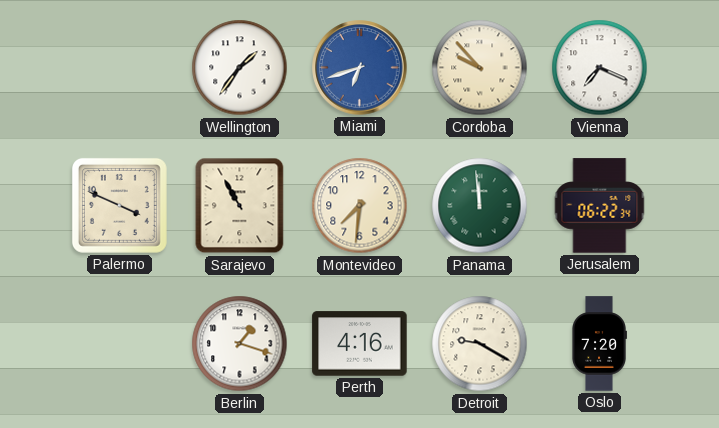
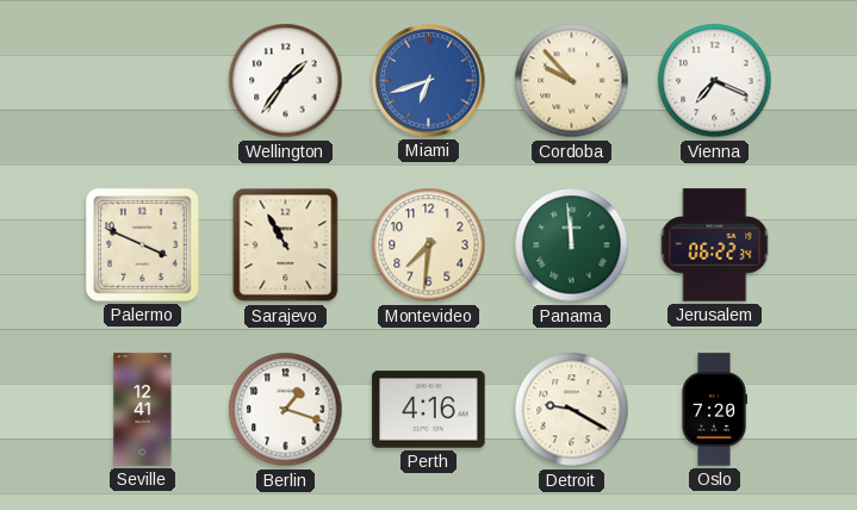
Seville: none -> 12:41
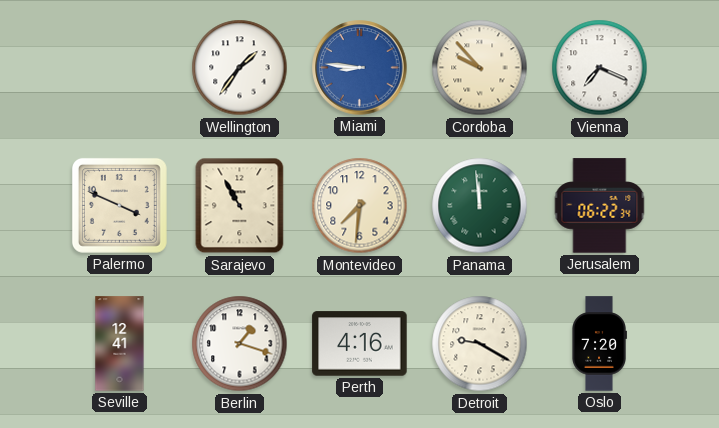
Miami: 6:42 -> 8:46
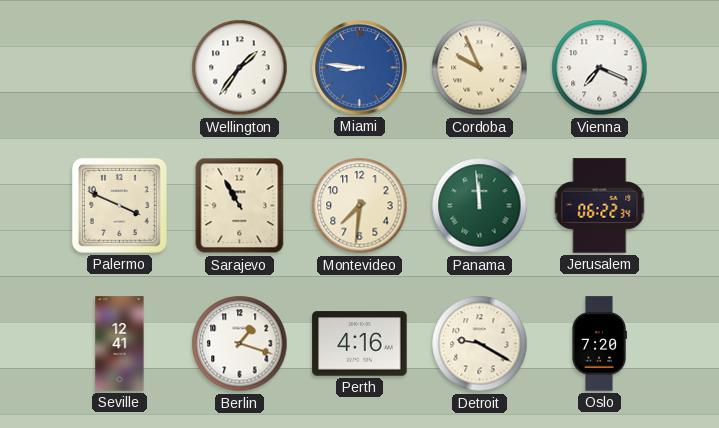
Cordoba: 9:53 -> 9:56
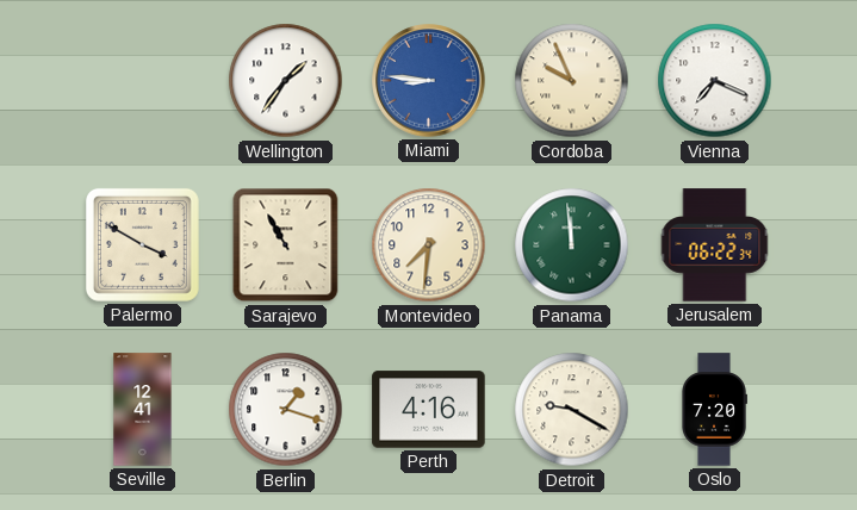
Palermo: 3:49 -> 3:50
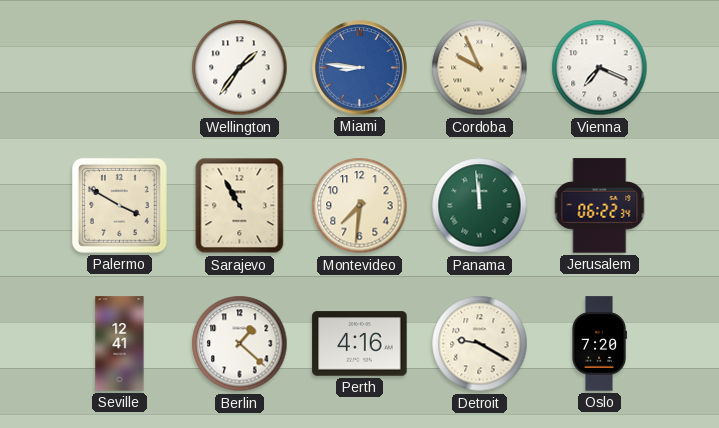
Berlin: 1:18 -> 1:22
